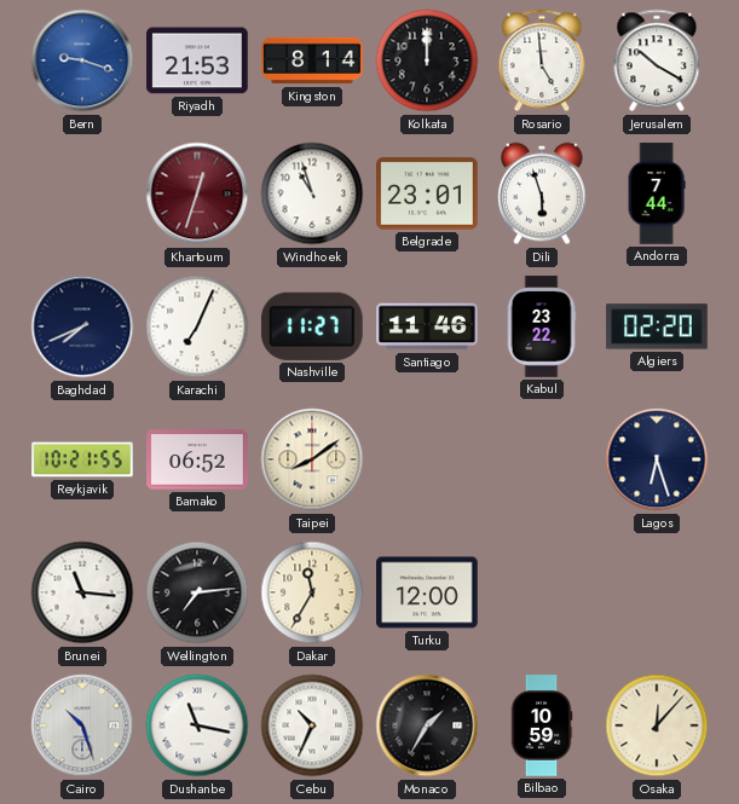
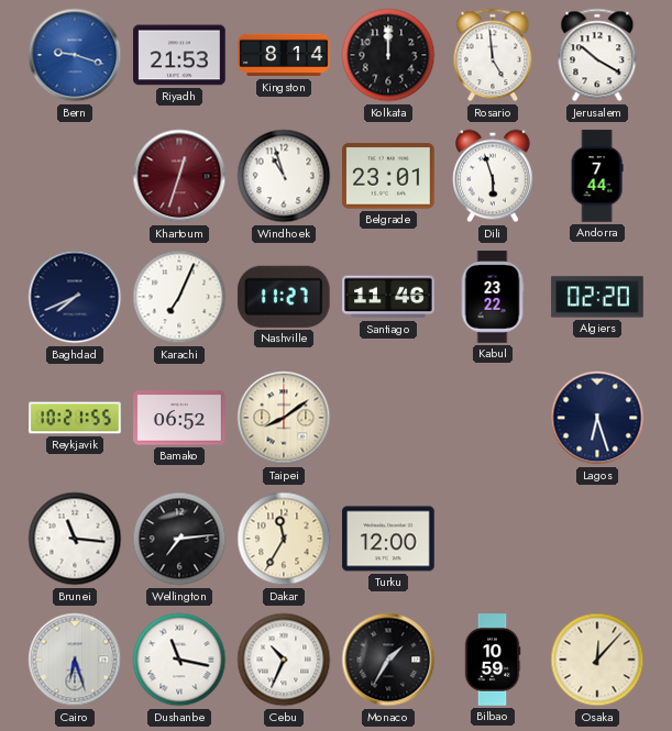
Cairo: 10:27 -> 6:27
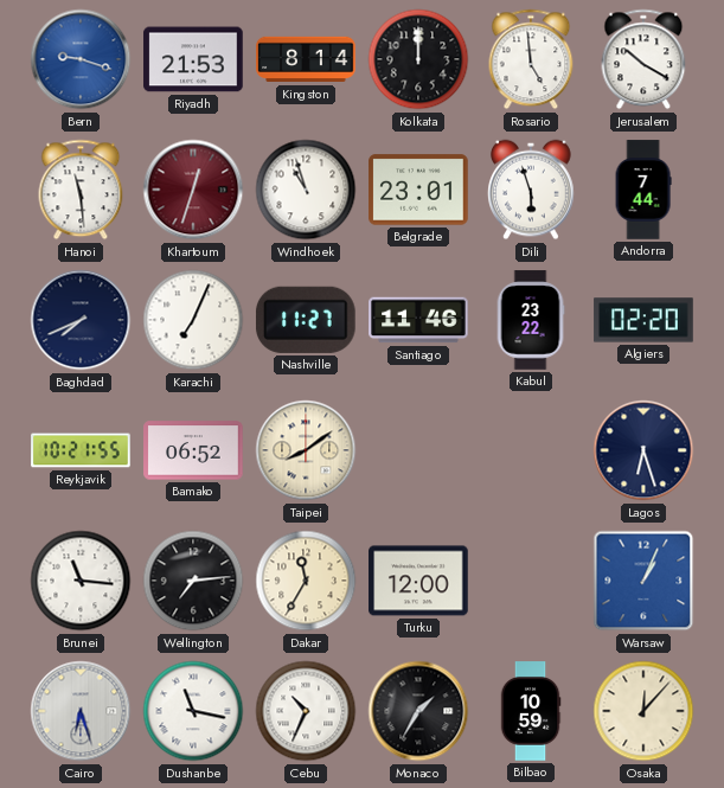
Hanoi: none -> 11:29
Warsaw: none -> 1:04
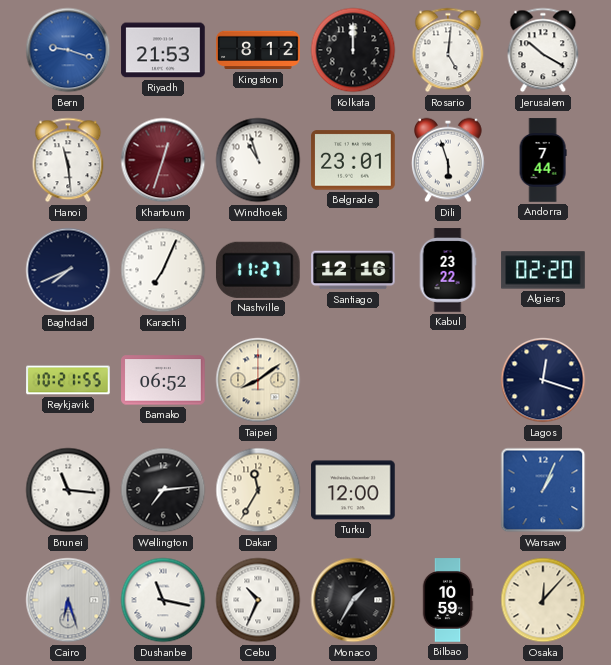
Kingston: 8:14 -> 8:12
Rosario: 4:59 -> 5:01
Santiago: 11:46 -> 12:16
Lagos: 6:27 -> 12:18
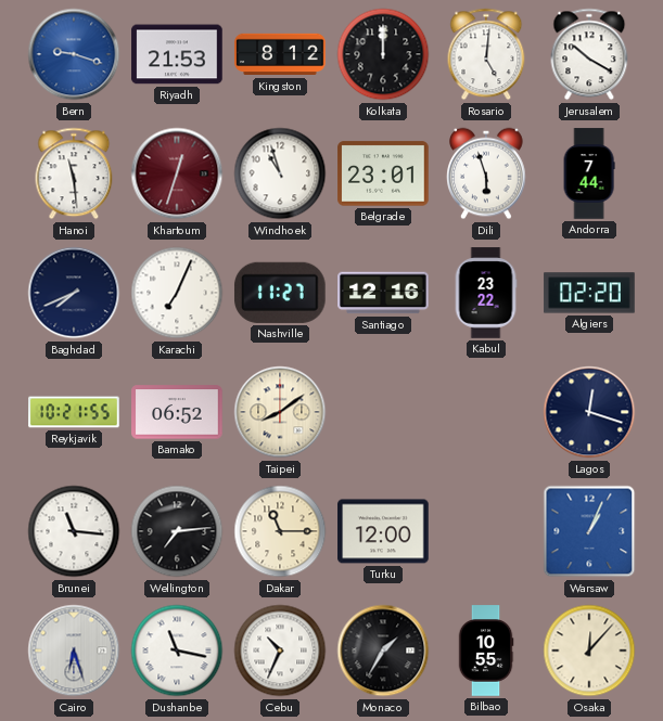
Dakar: 11:35 -> 11:15
Bilbao: 10:59 -> 10:55
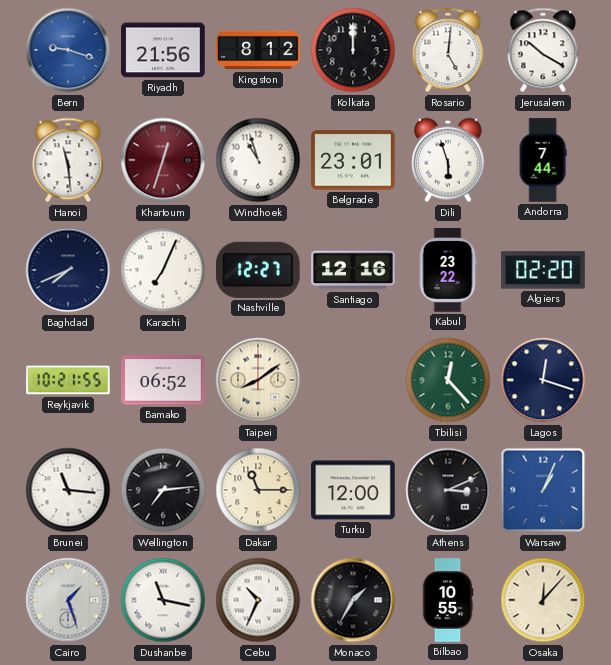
Riyadh: 21:53 -> 21:56
Nashville: 11:27 -> 12:27
Tbilisi: none -> 12:23
Athens: none -> 3:11
Cairo: 6:27 -> 1:27
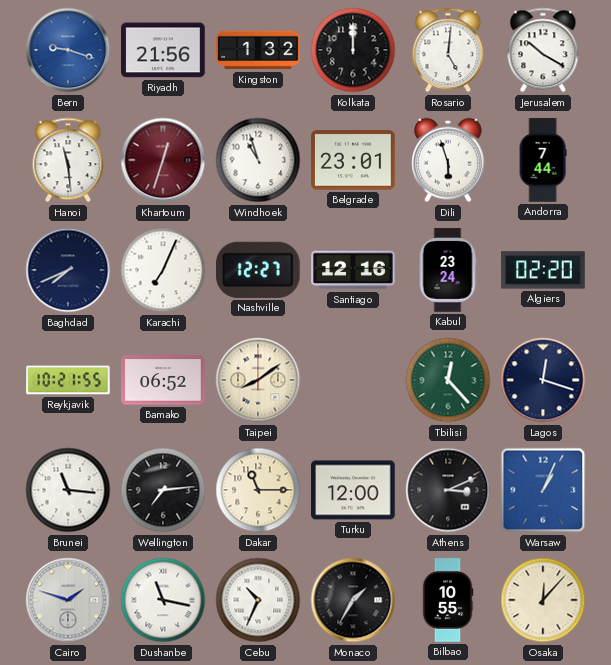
Kingston: 8:12 -> 1:32
Kabul: 23:22 -> 23:24
Cairo: 1:27 -> 1:48
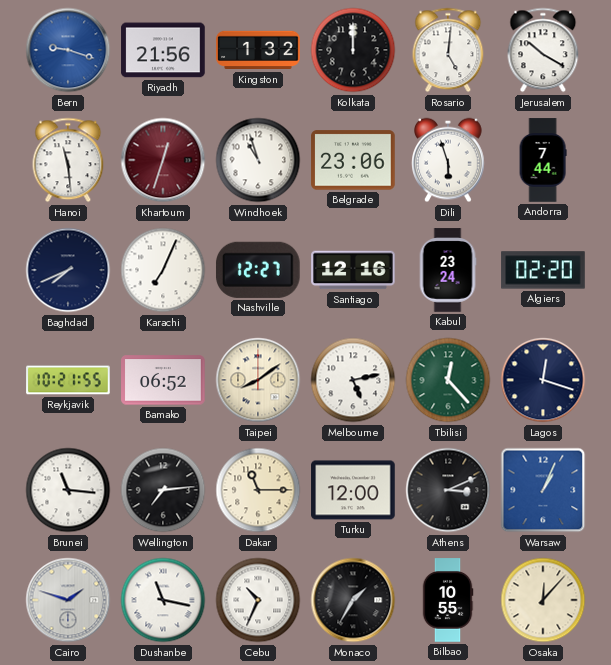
Belgrade: 23:01 -> 23:06
Melbourne: none -> 5:13
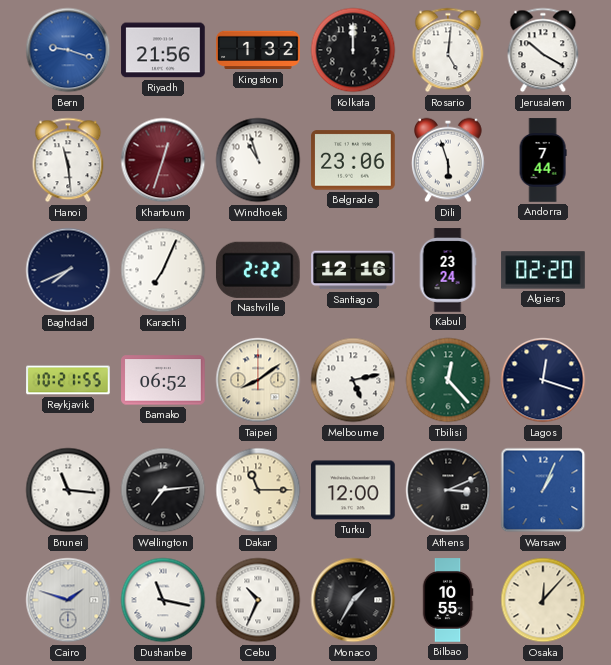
Nashville: 12:27 -> 2:22
